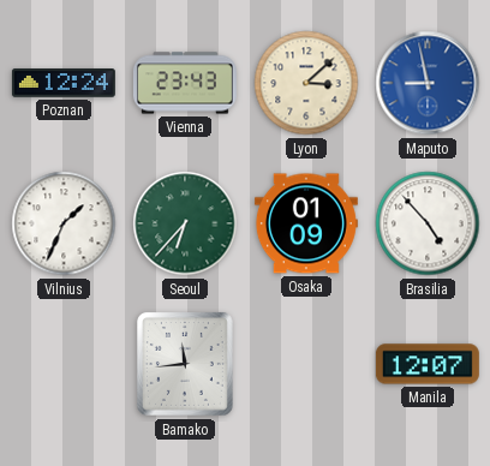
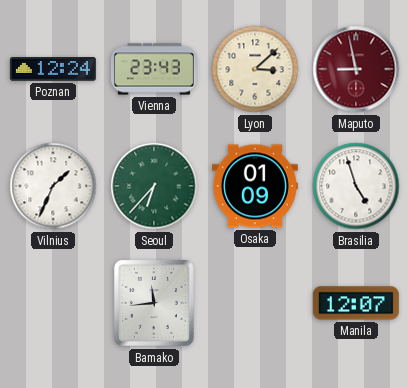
Maputo dial: blue -> burgundy
Brasilia: 4:53 -> 4:57
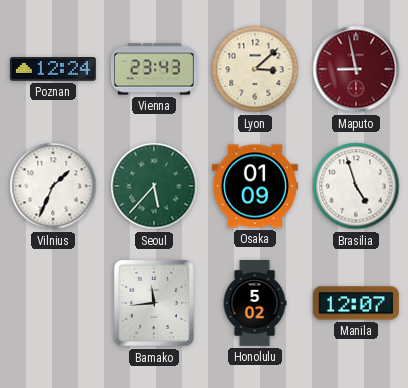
Seoul: 6:37 -> 5:37
Honolulu: none -> 5:02
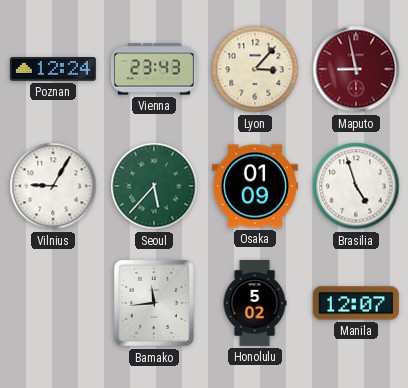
Lyon: 3:08 -> 3:07
Vilnius: 1:34 -> 9:05
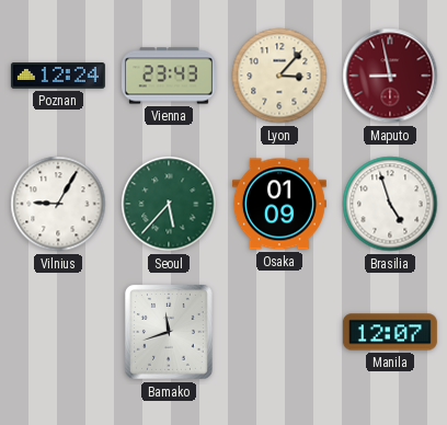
Bamako: 11:44 -> 11:42
Honolulu: 5:02 -> none
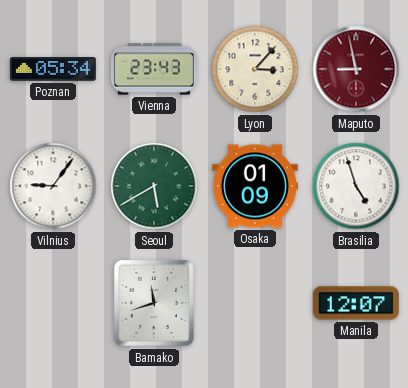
Poznan: 12:24 -> 05:34
Vilnius: 9:05 -> 9:06
Seoul: 5:37 -> 5:40
